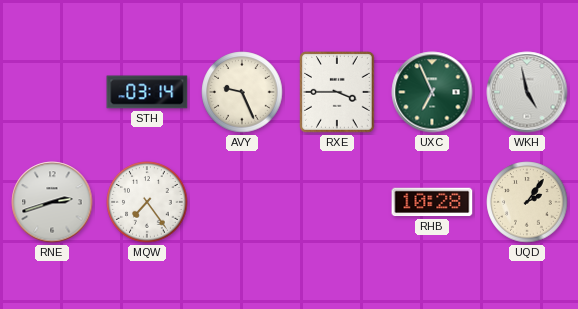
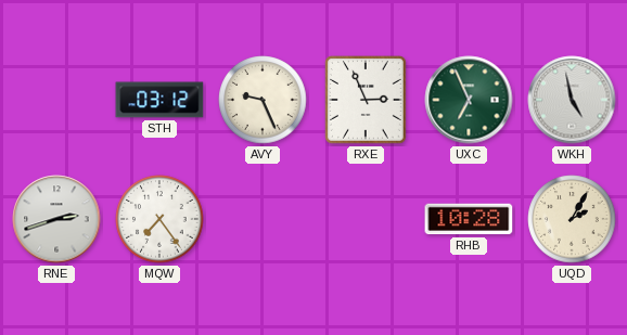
STH: 03:14 -> 03:12
RXE: 3:45 -> 2:56
UQD: 2:06 -> 2:05
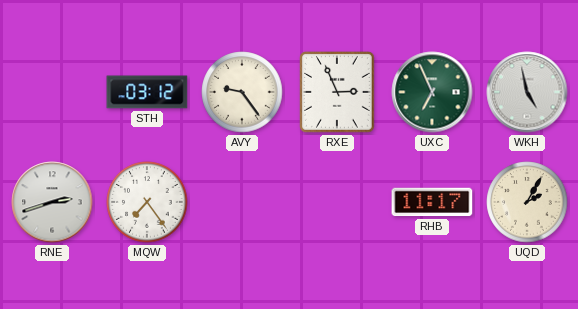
AVY: 9:26 -> 9:24
RHB: 10:28 -> 11:17
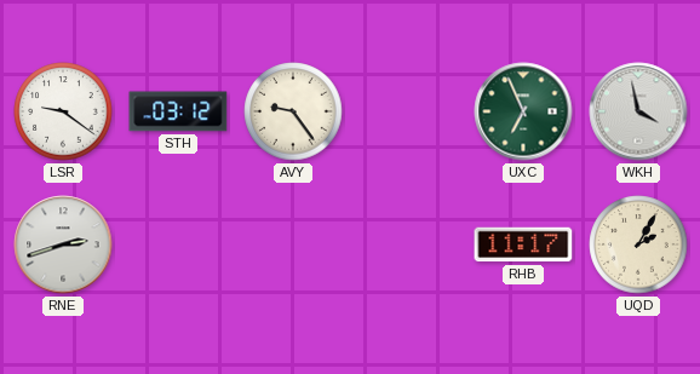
LSR: none -> 9:21
RXE: 2:56 -> none
WKH: 4:58 -> 3:58
MQW: 7:24 -> none
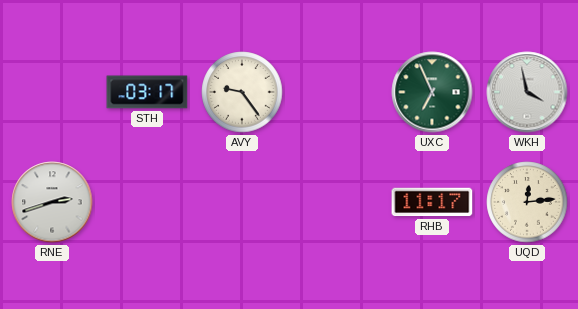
LSR: 9:21 -> none
STH: 03:12 -> 03:17
UQD: 2:05 -> 12:14
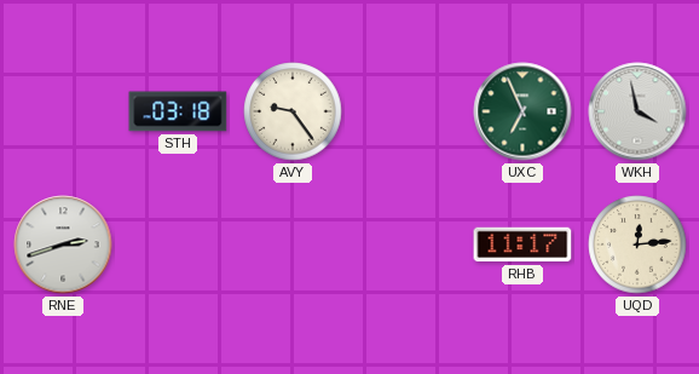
STH: 03:17 -> 03:18
